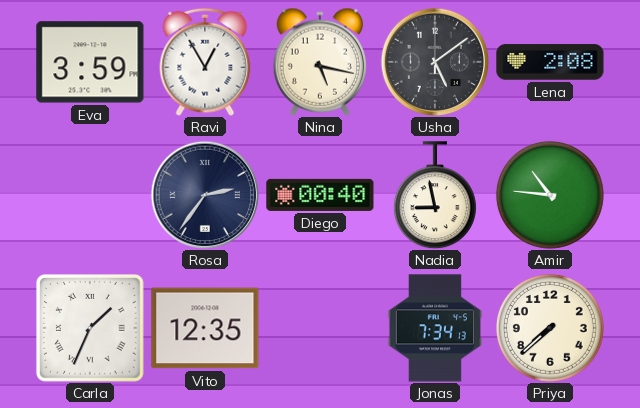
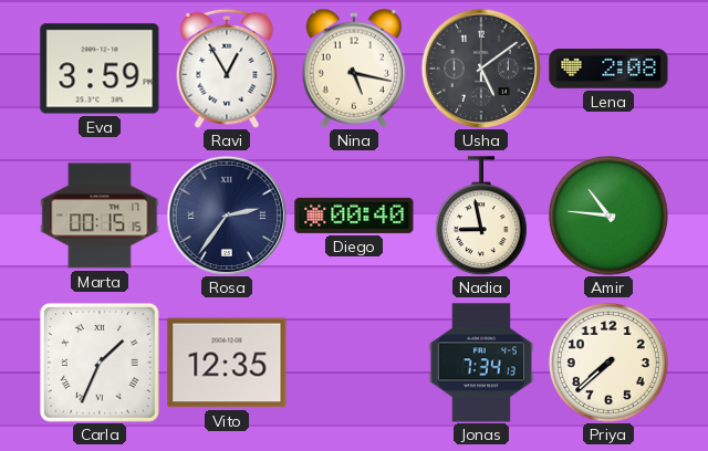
Marta: none -> 00:15
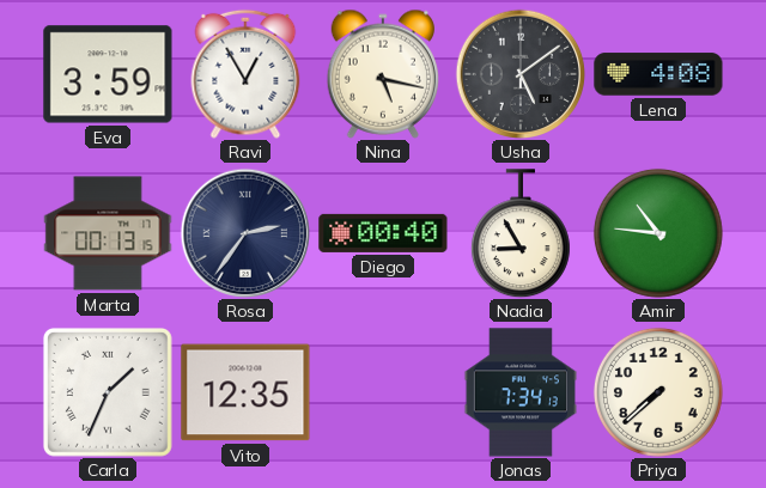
Lena: 2:08 -> 4:08
Marta: 00:15 -> 00:13
Nadia: 8:58 -> 8:55
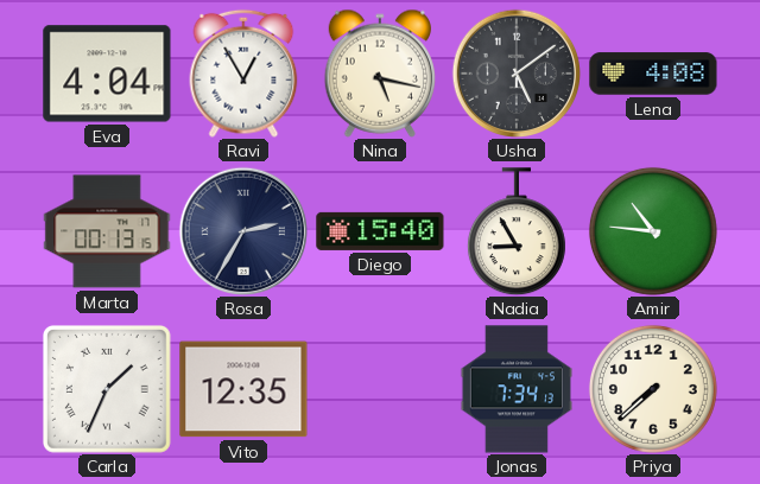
Eva: 3:59 -> 4:04
Rosa: 2:36 -> 2:35
Diego: 00:40 -> 15:40
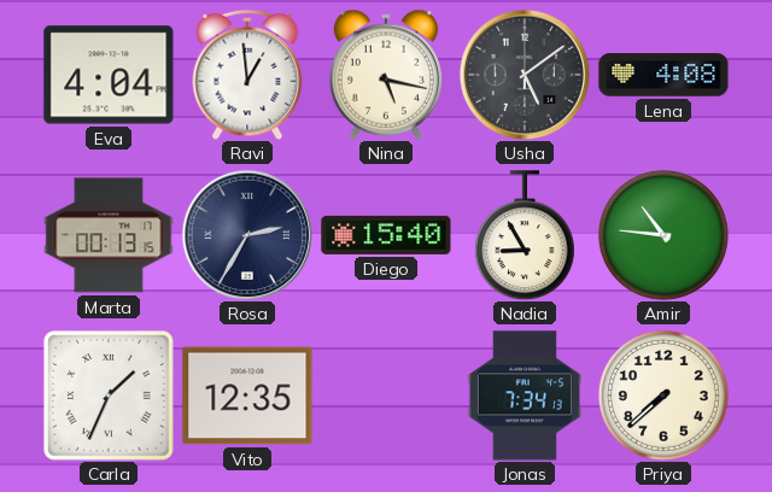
Ravi: 12:55 -> 12:59
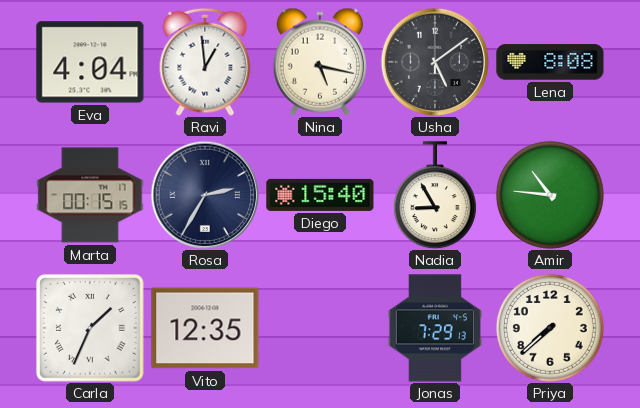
Lena: 4:08 -> 8:08
Marta: 00:13 -> 00:15
Jonas: 7:34 -> 7:29
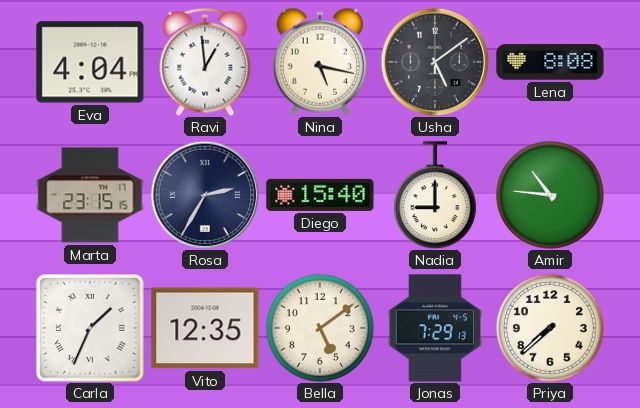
Marta: 00:15 -> 23:15
Nadia: 8:55 -> 9:00
Bella: none -> 5:09
